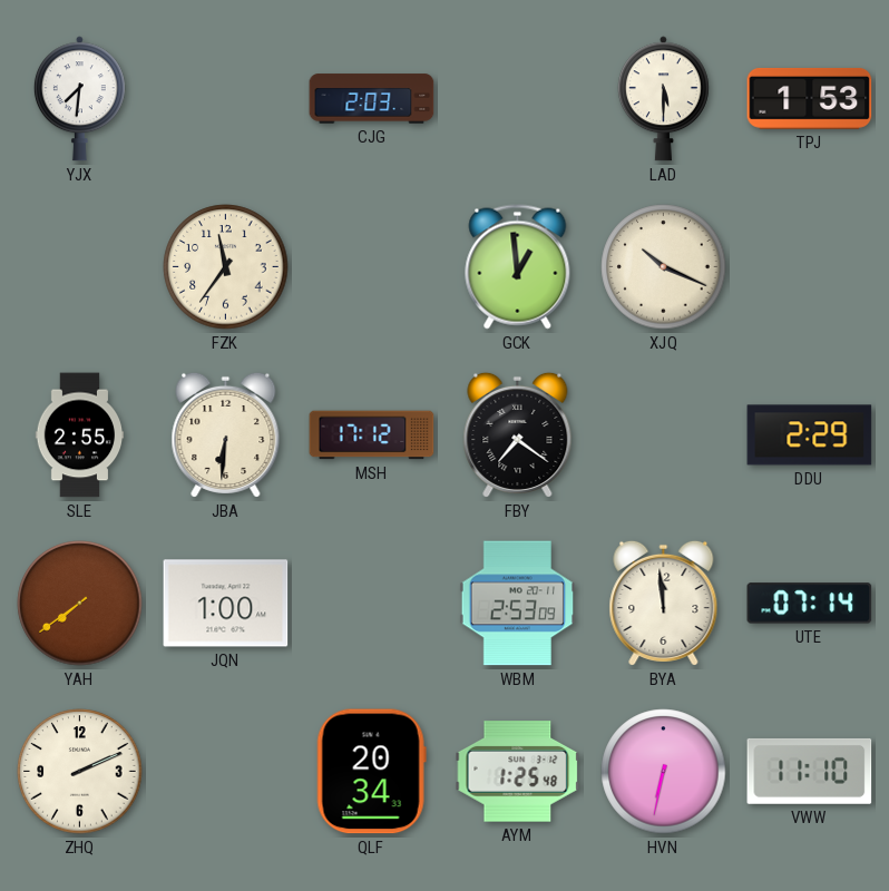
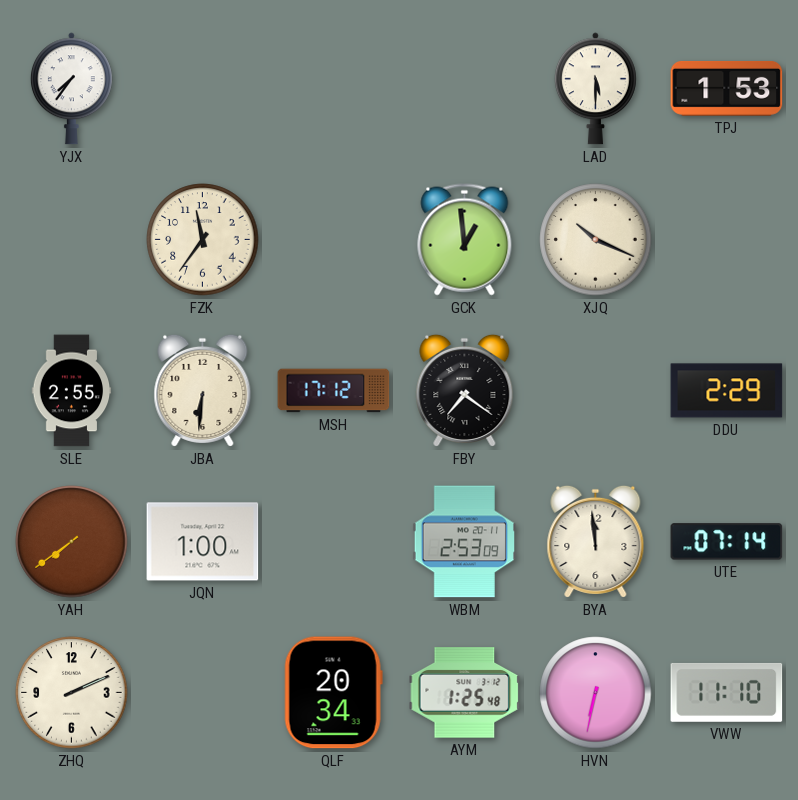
YJX: 7:31 -> 7:36
CJG: 2:03 -> none
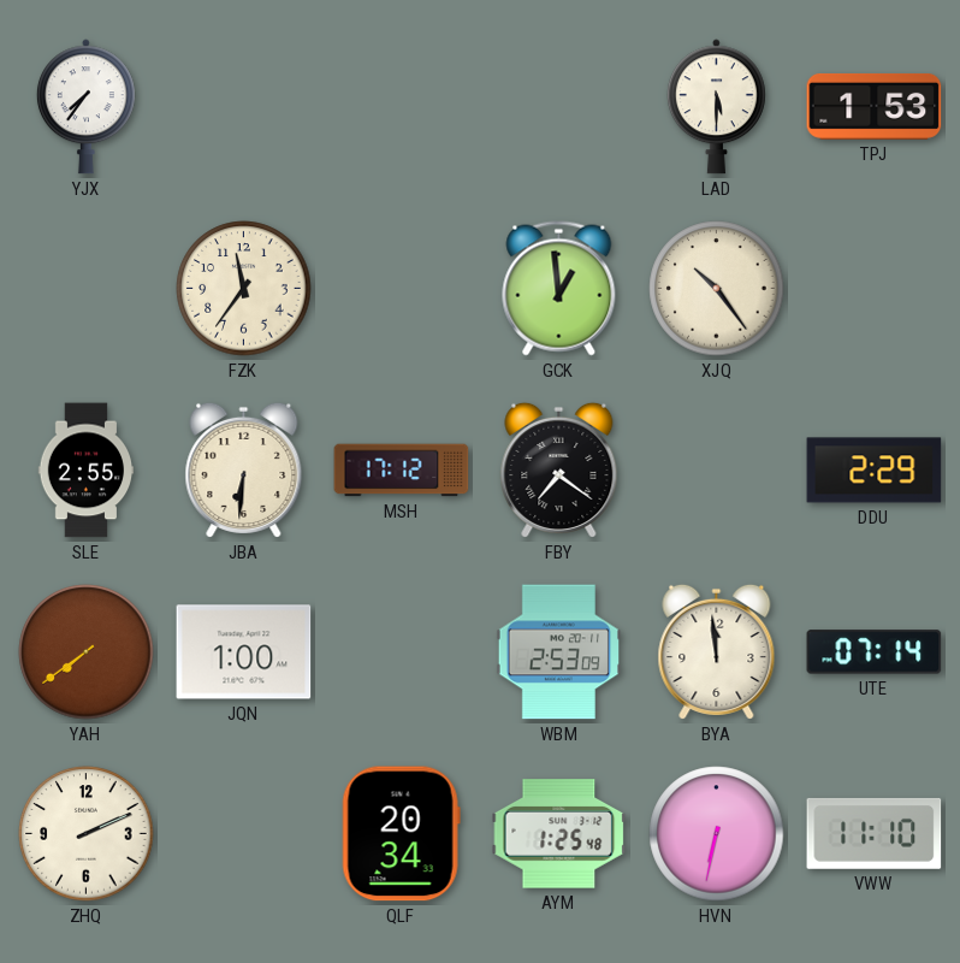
XJQ: 10:19 -> 10:24
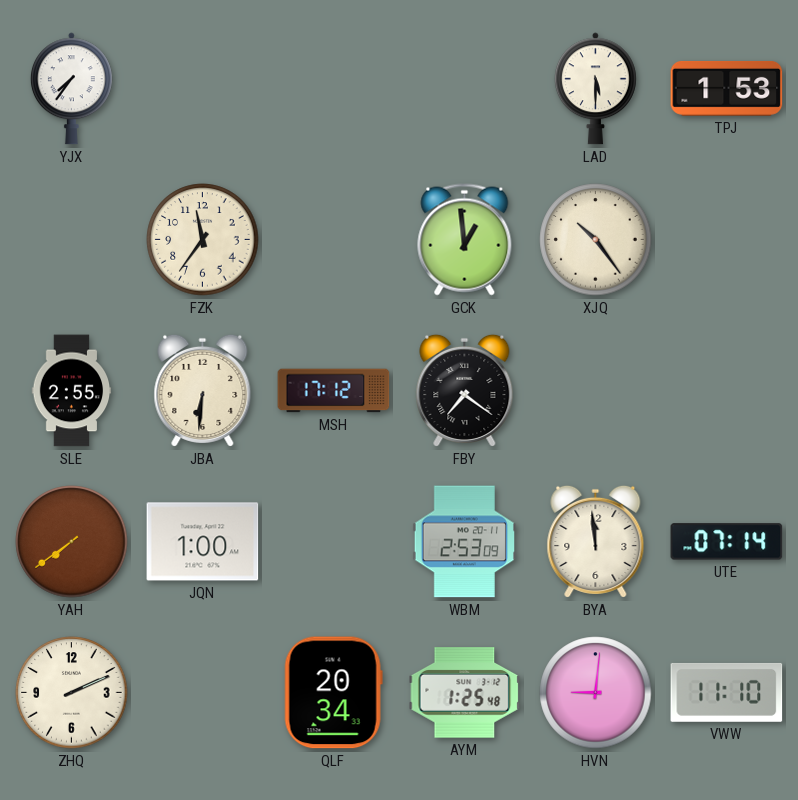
DDU: 2:29 -> none
HVN: 6:32 -> 9:01
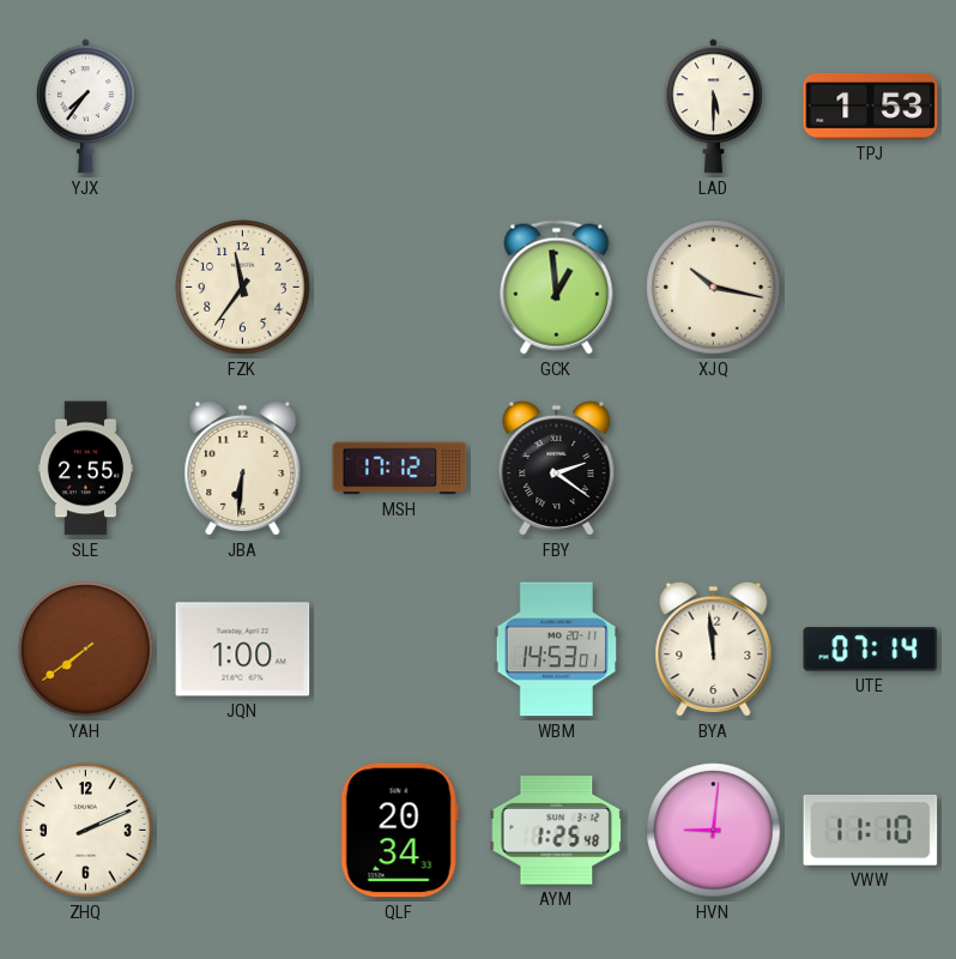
XJQ: 10:24 -> 10:17
FBY: 7:21 -> 2:21
WBM: 2:53 -> 14:53
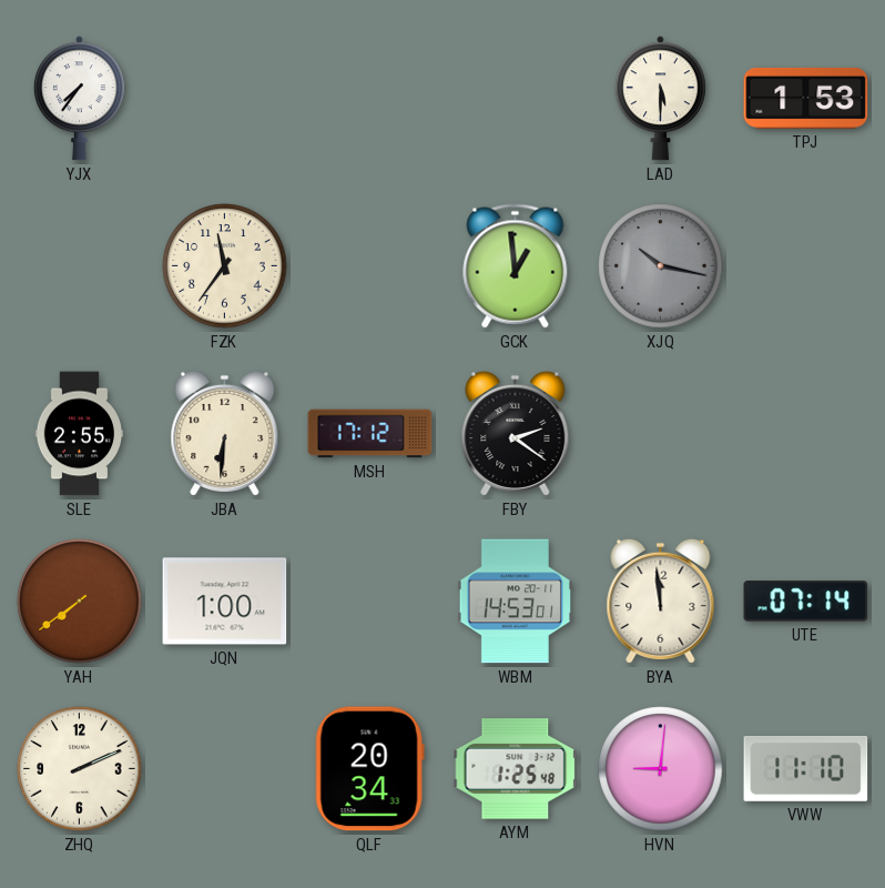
XJQ dial: cream -> grey
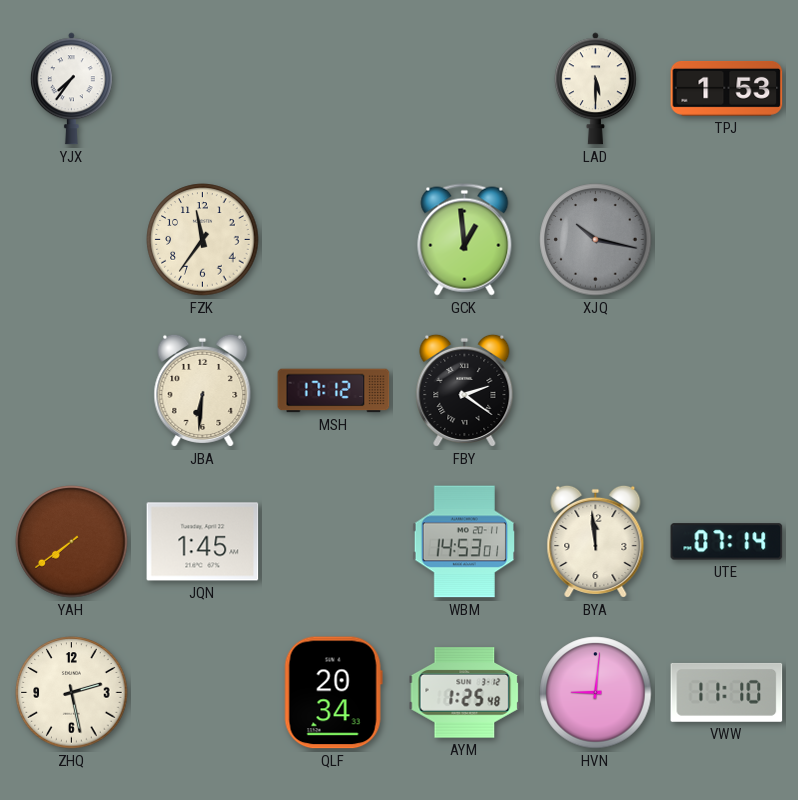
SLE: 2:55 -> none
JQN: 1:00 -> 1:45
ZHQ: 2:11 -> 2:28
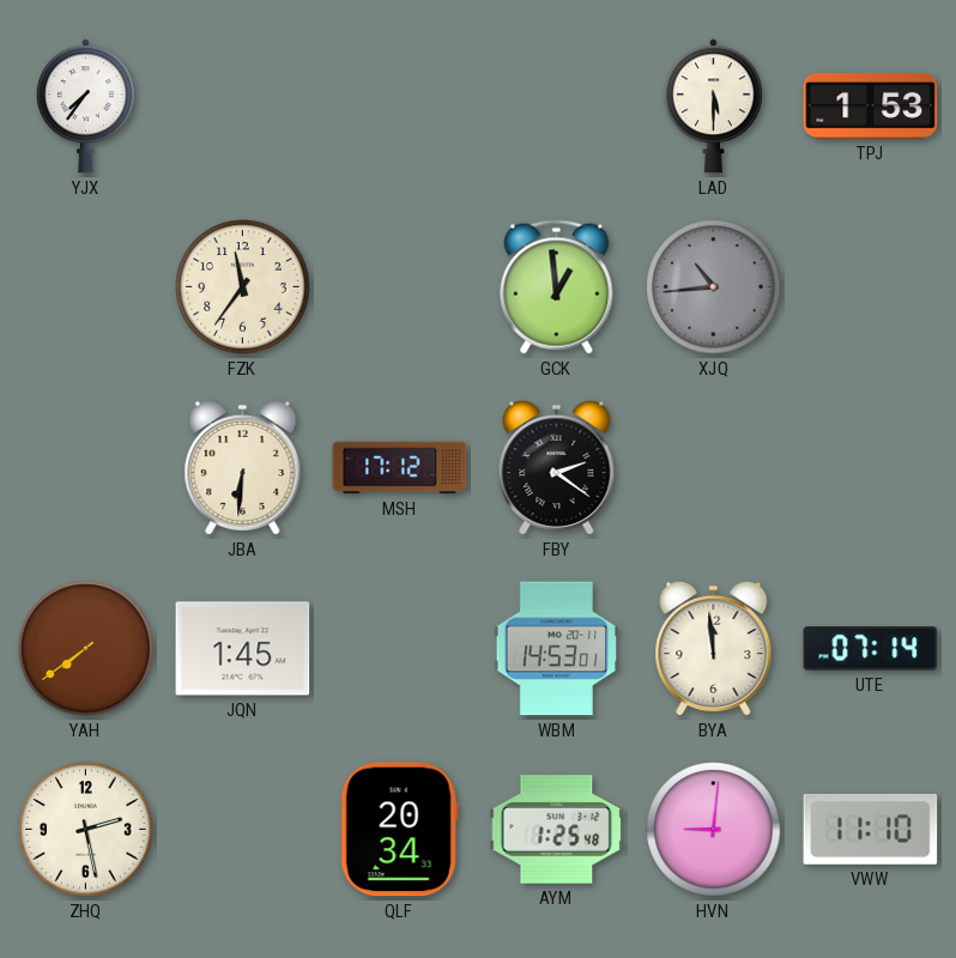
XJQ: 10:17 -> 10:44
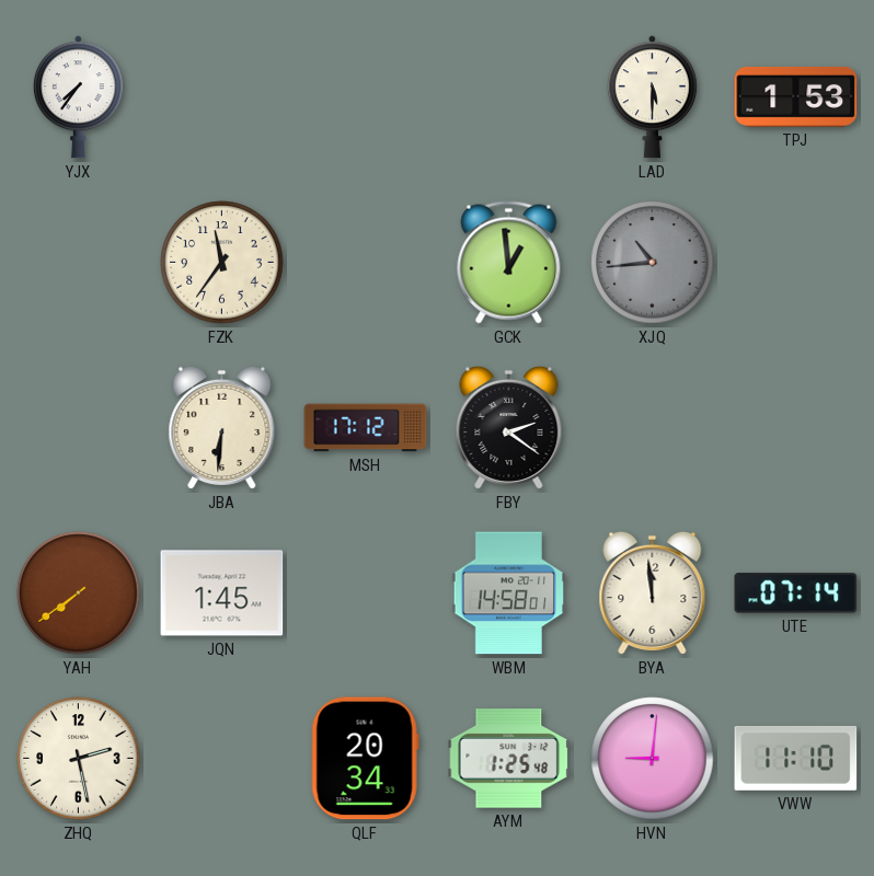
WBM: 14:53 -> 14:58
